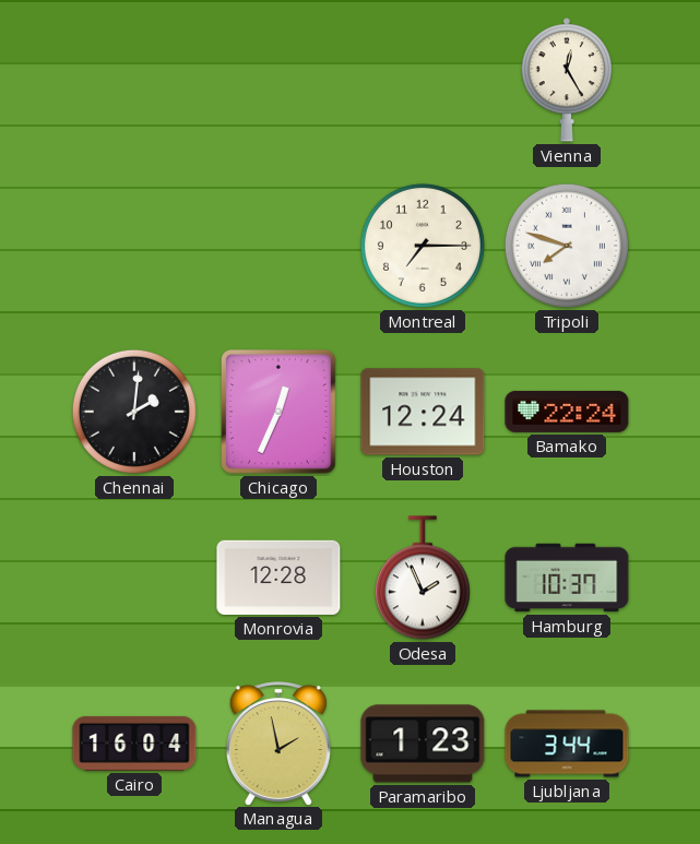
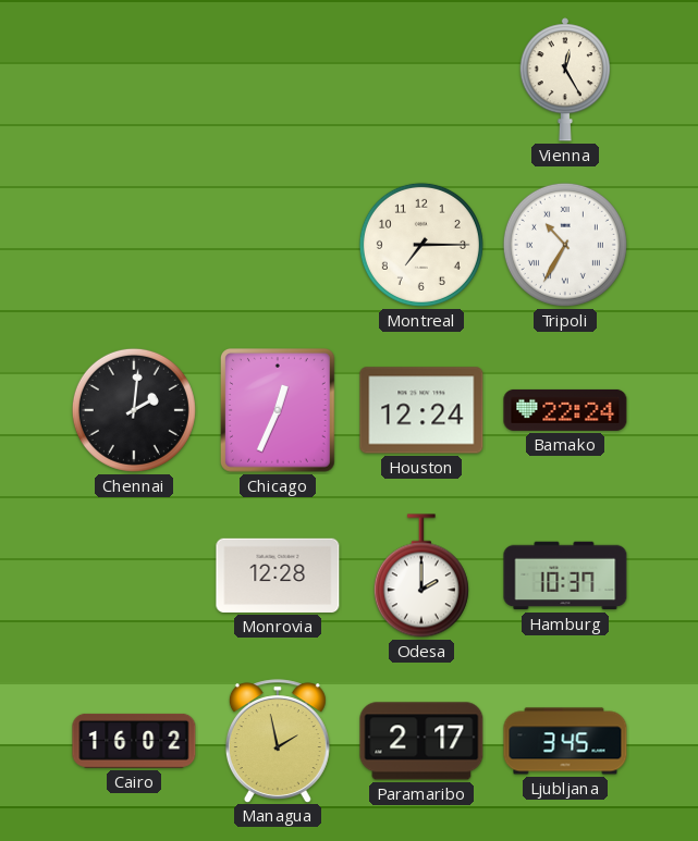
Tripoli: 7:48 -> 10:35
Odesa: 1:56 -> 2:00
Cairo: 16:04 -> 16:02
Paramaribo: 1:23 -> 2:17
Ljubljana: 3:44 -> 3:45
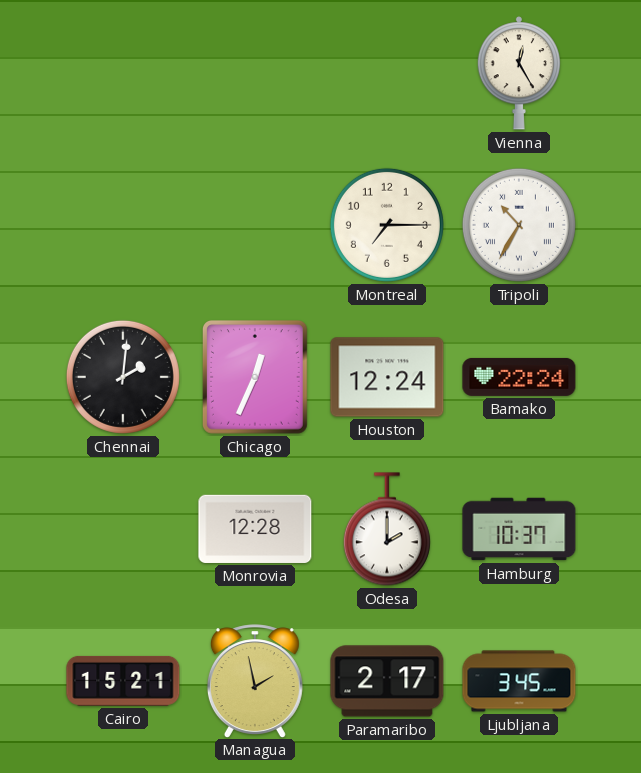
Cairo: 16:02 -> 15:21
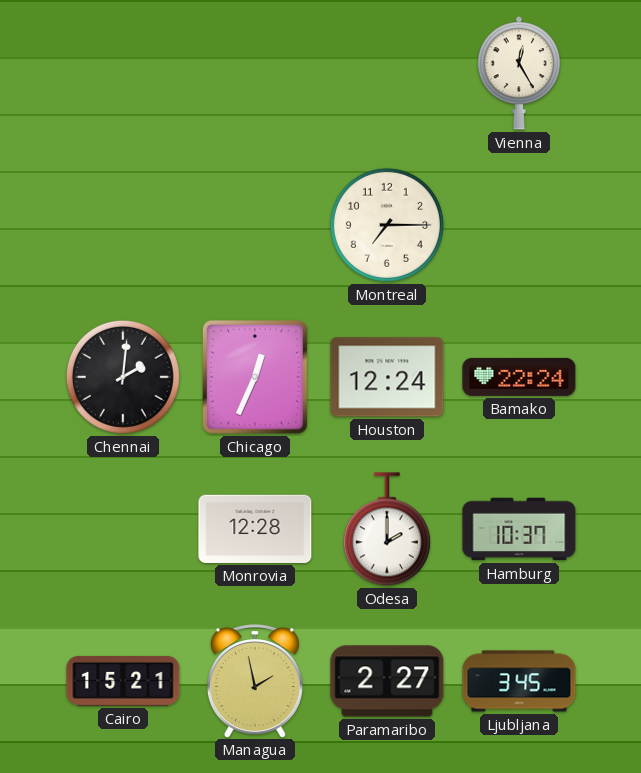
Tripoli: 10:35 -> none
Paramaribo: 2:17 -> 2:27
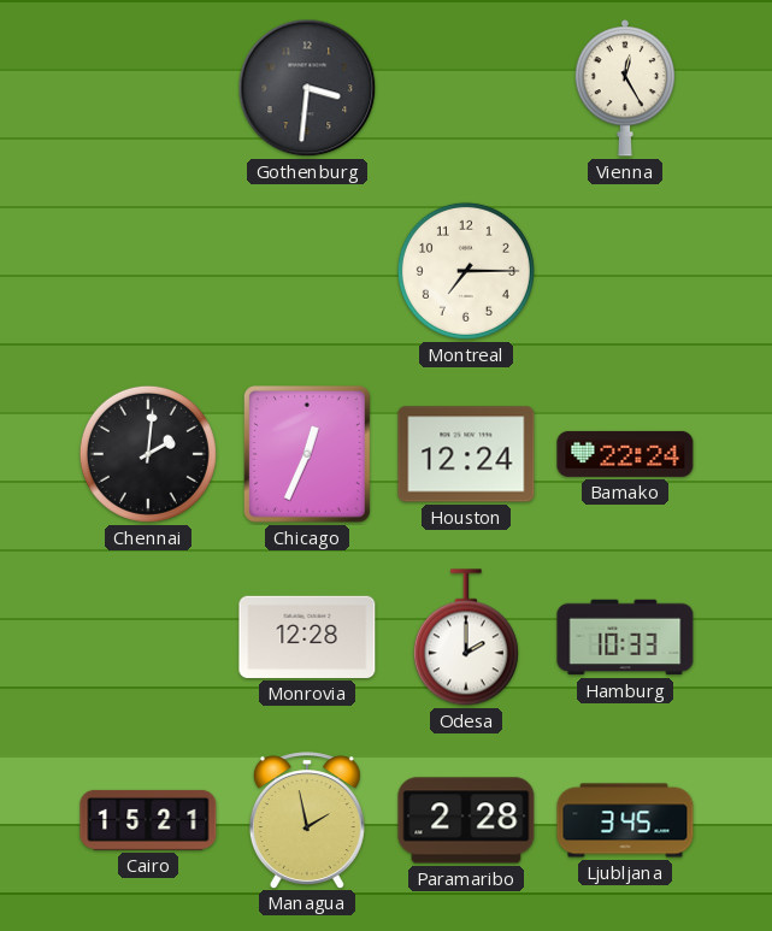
Gothenburg: none -> 3:31
Hamburg: 10:37 -> 10:33
Paramaribo: 2:27 -> 2:28
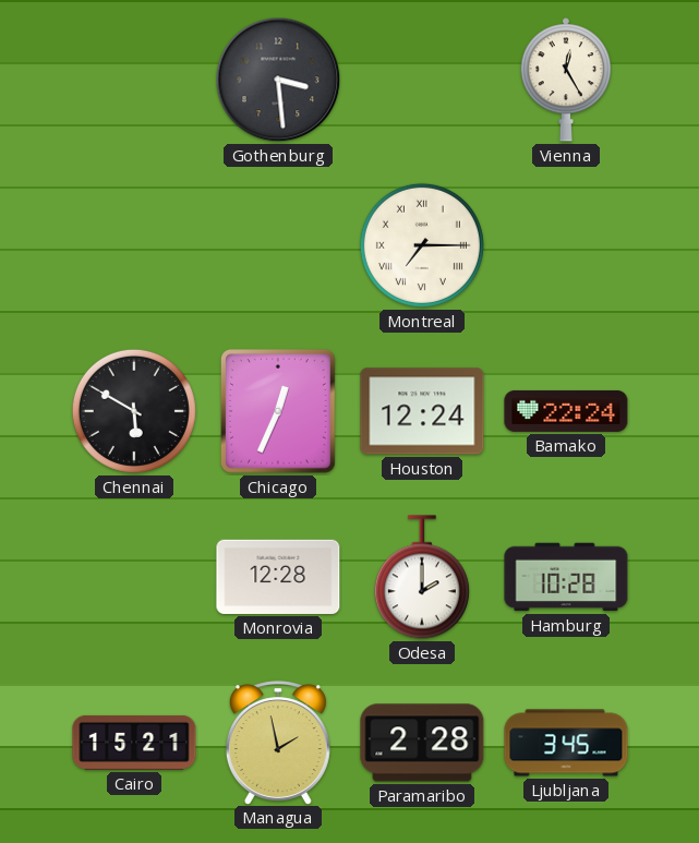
Gothenburg: 3:31 -> 3:29
Montreal numerals: Arabic -> Roman
Chennai: 2:01 -> 5:50
Hamburg: 10:33 -> 10:28
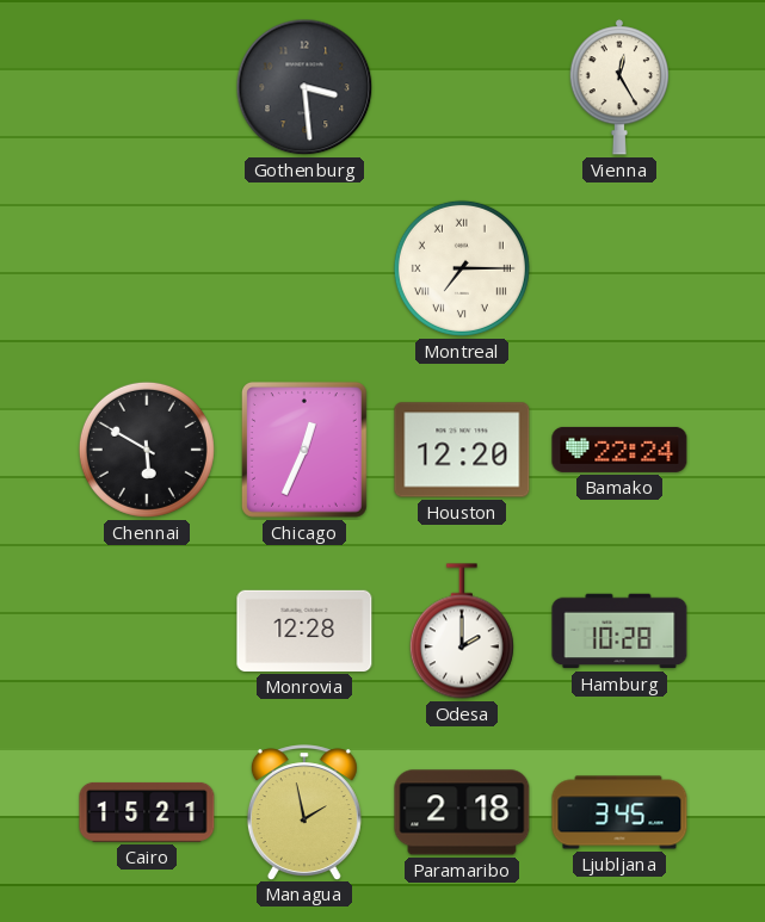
Houston: 12:24 -> 12:20
Paramaribo: 2:28 -> 2:18
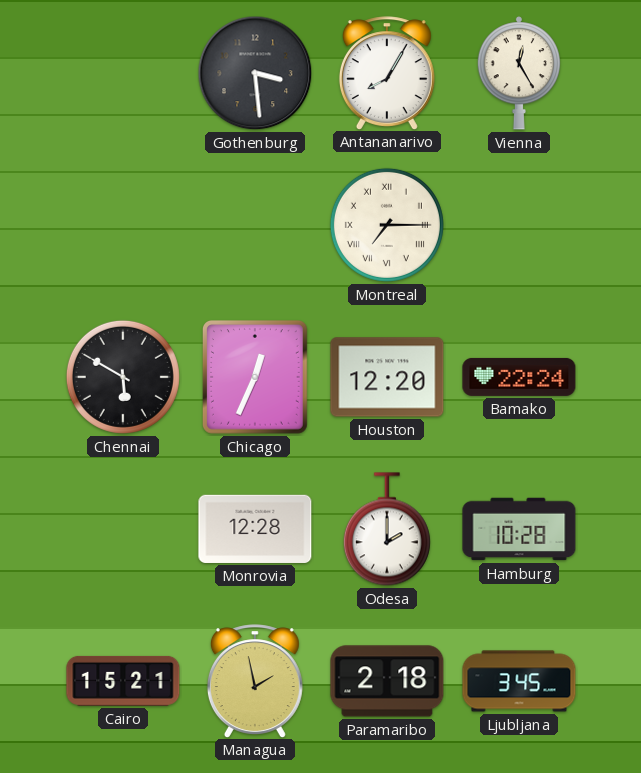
Antananarivo: none -> 8:05
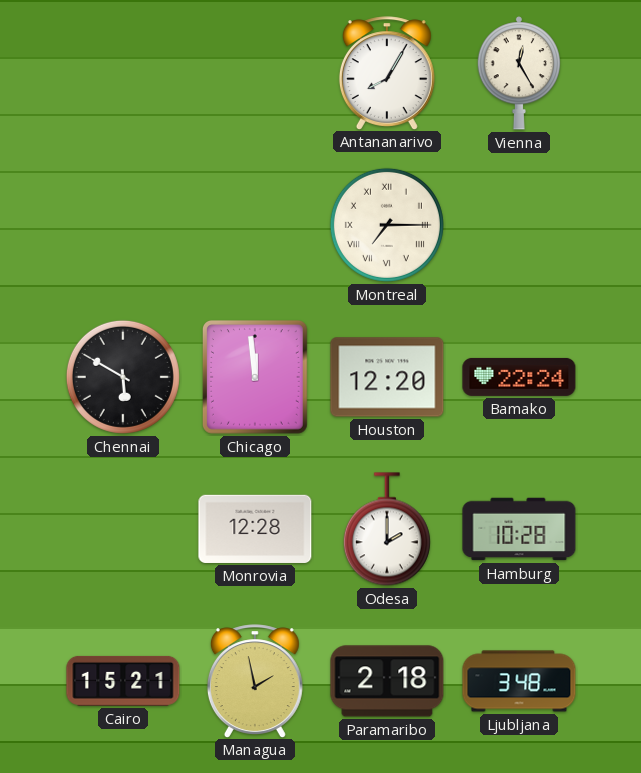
Gothenburg: 3:29 -> none
Chicago: 12:34 -> 11:59
Ljubljana: 3:45 -> 3:48
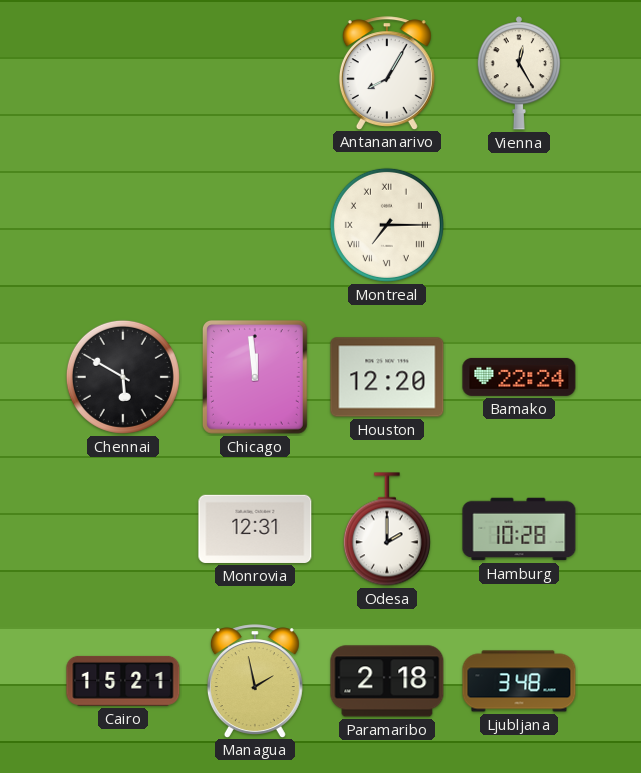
Monrovia: 12:28 -> 12:31
